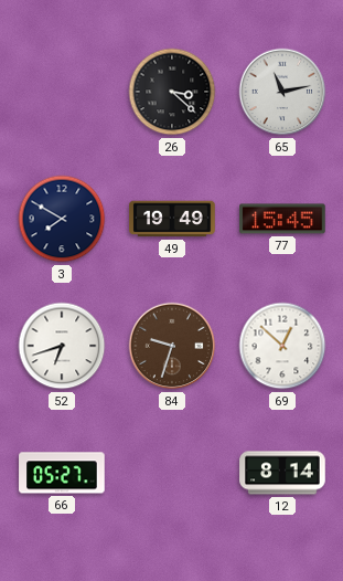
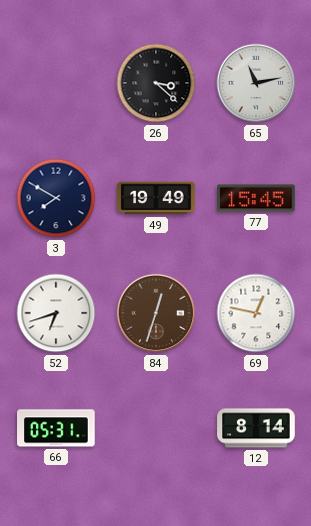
84: 9:33 -> 12:33
69: 12:52 -> 12:47
66: 05:27 -> 05:31
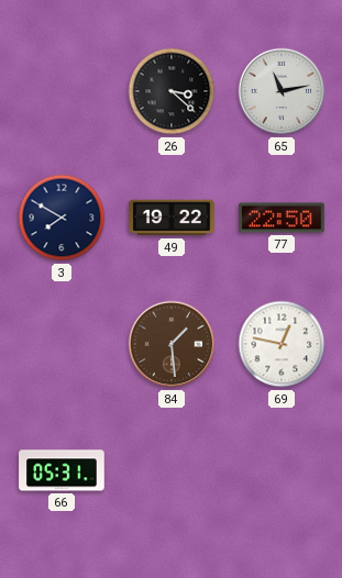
49: 19:49 -> 19:22
77: 15:45 -> 22:50
52: 6:42 -> none
84: 12:33 -> 1:29
12: 8:14 -> none
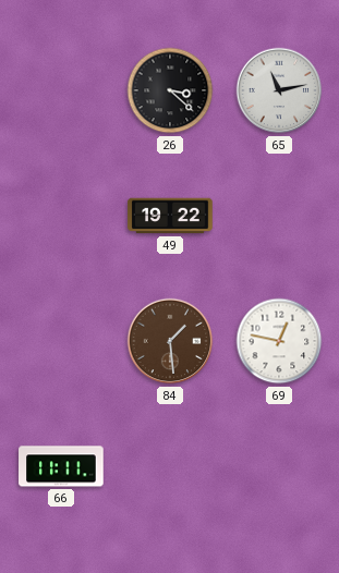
3: 7:50 -> none
77: 22:50 -> none
66: 05:31 -> 11:11
